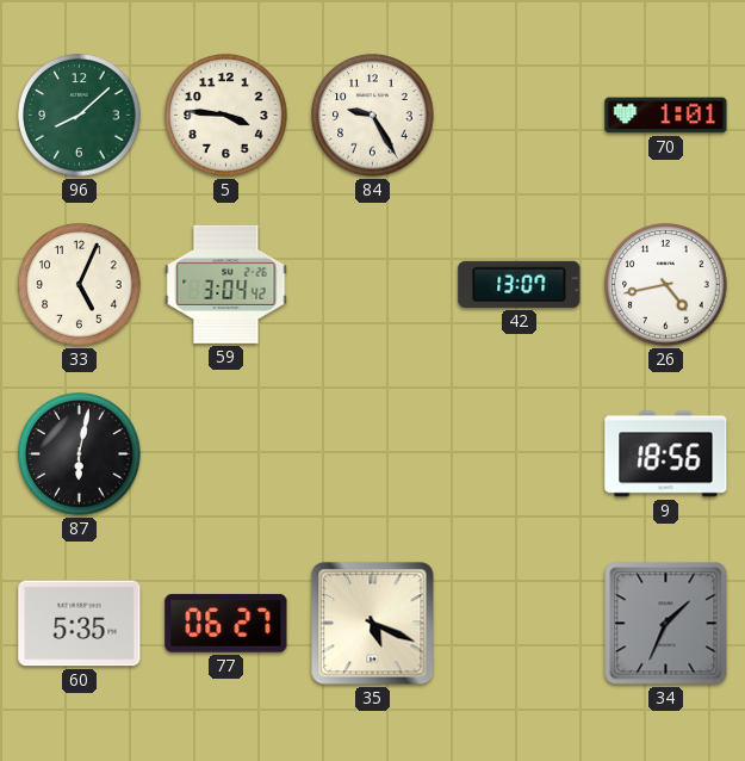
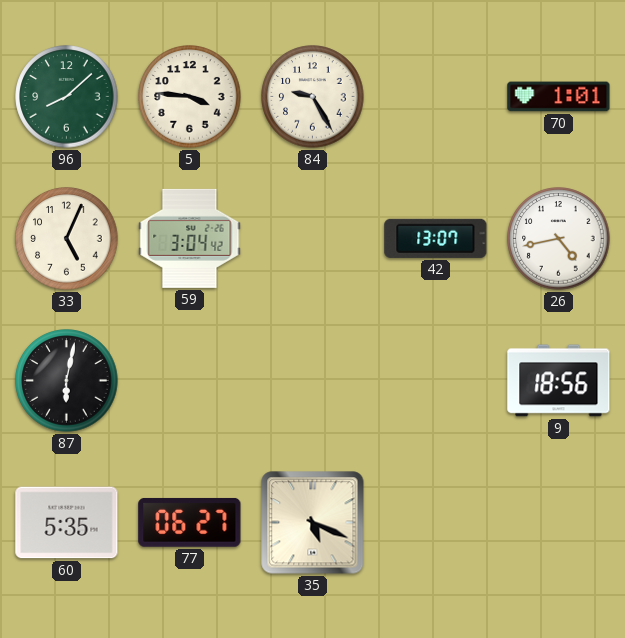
34: 1:34 -> none
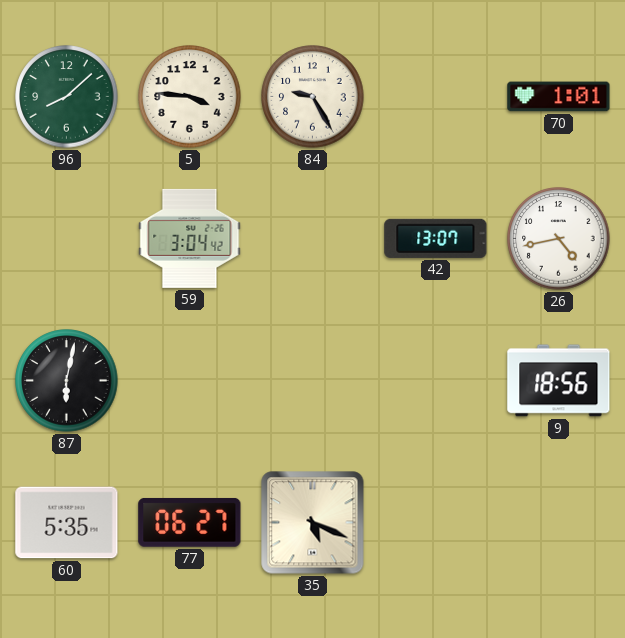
33: 5:04 -> none
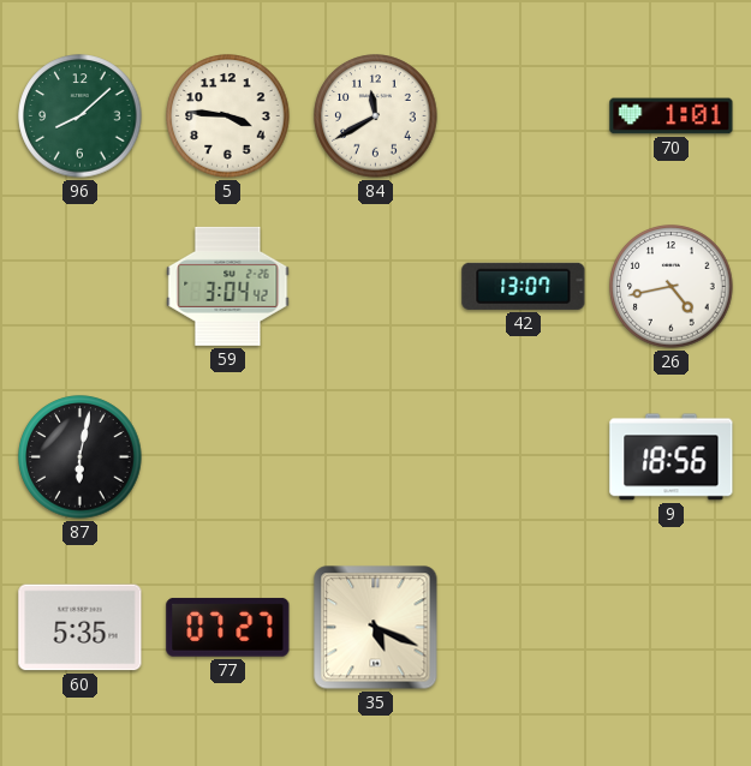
84: 9:25 -> 11:40
77: 06:27 -> 07:27
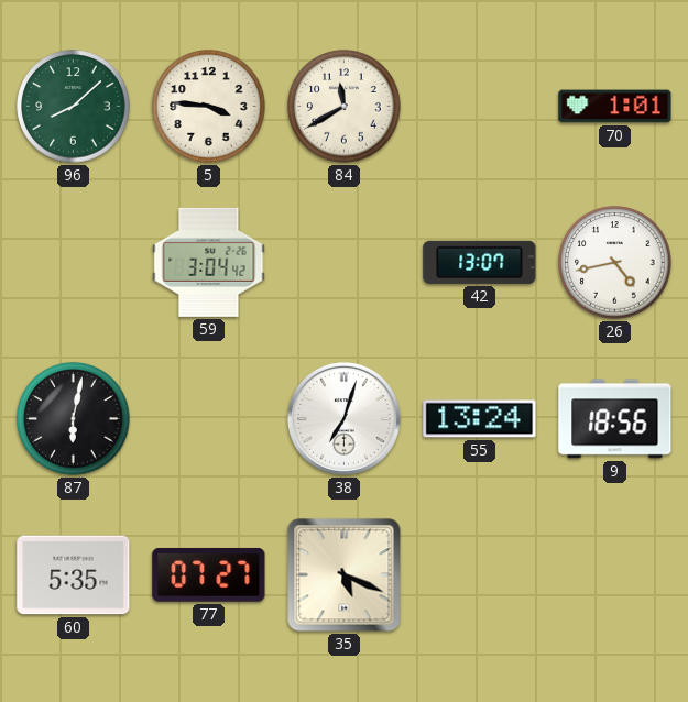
38: none -> 7:03
55: none -> 13:24
